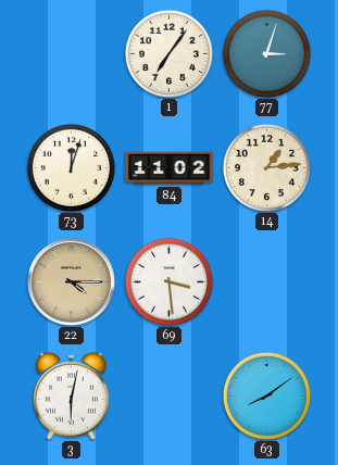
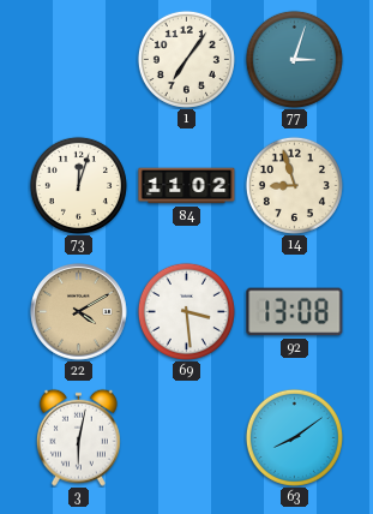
14: 1:14 -> 8:57
22: 4:15 -> 4:10
92: none -> 13:08
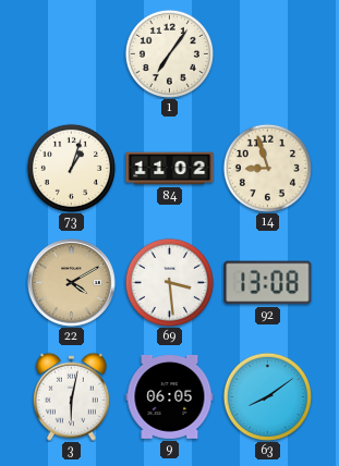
77: 3:03 -> none
73: 12:03 -> 1:03
9: none -> 06:05
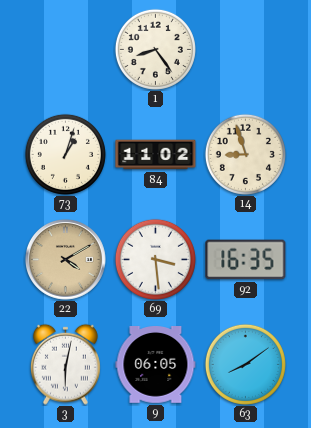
1: 7:06 -> 8:24
92: 13:08 -> 16:35
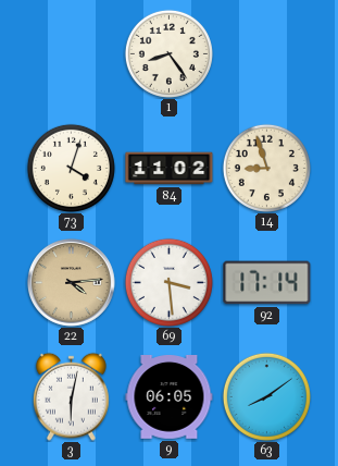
73: 1:03 -> 4:03
22: 4:10 -> 4:14
92: 16:35 -> 17:14
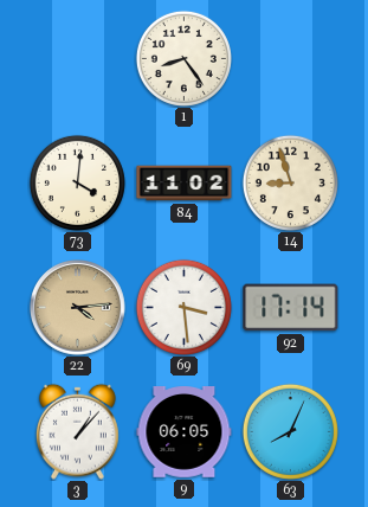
73: 4:03 -> 4:01
3: 6:02 -> 1:07
63: 8:09 -> 8:04
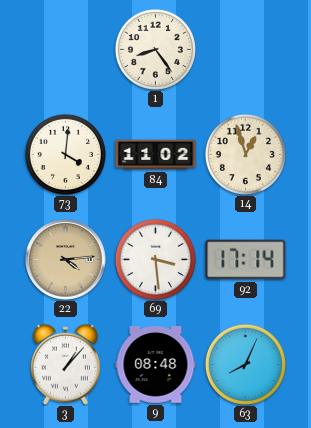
14: 8:57 -> 12:57
9: 06:05 -> 08:48
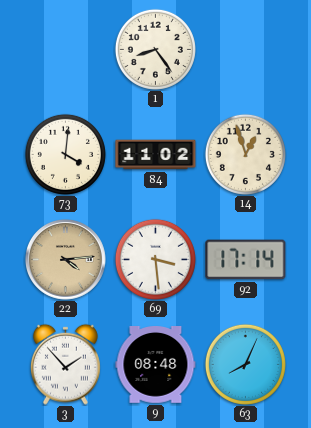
3: 1:07 -> 1:53
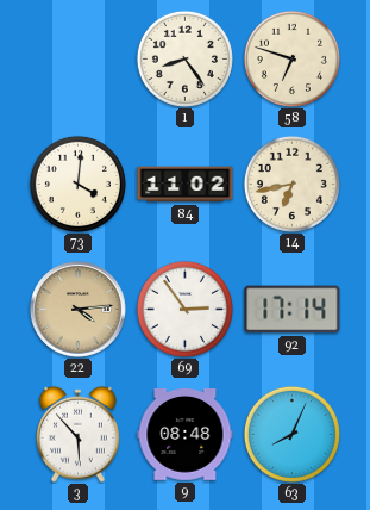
58: none -> 6:48
14: 12:57 -> 6:43
69: 3:29 -> 2:54
3: 1:53 -> 5:53
